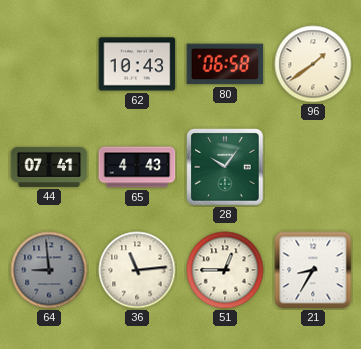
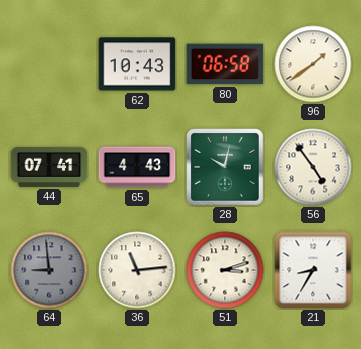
28: 10:06 -> 10:02
56: none -> 4:54
51: 12:45 -> 3:12
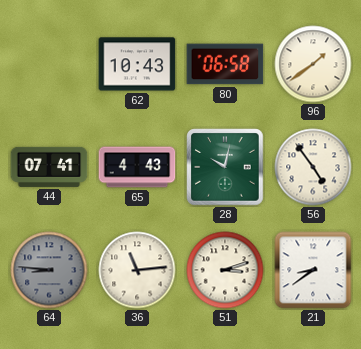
64: 8:59 -> 8:46
21: 8:35 -> 8:39
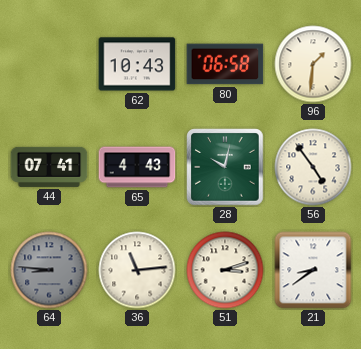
96: 1:39 -> 1:31
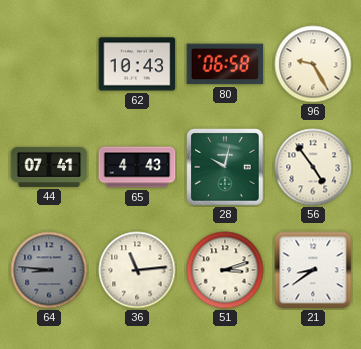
96: 1:31 -> 9:25
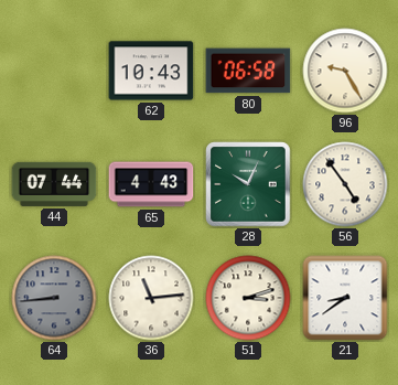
44: 07:41 -> 07:44
28: 10:02 -> 10:04
64: 8:46 -> 8:44
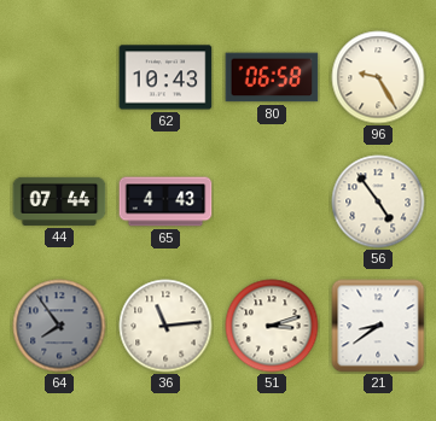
28: 10:04 -> none
64: 8:44 -> 7:54
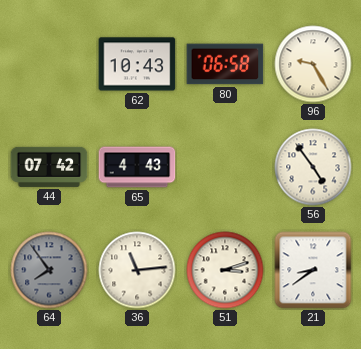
44: 07:44 -> 07:42
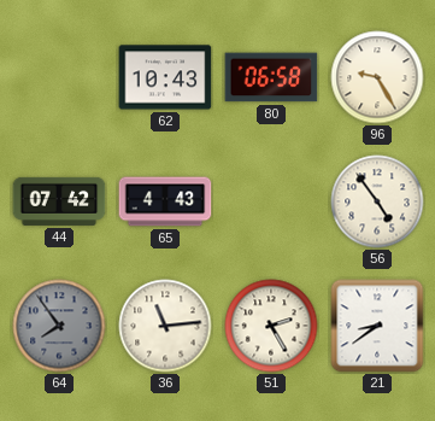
51: 3:12 -> 2:25
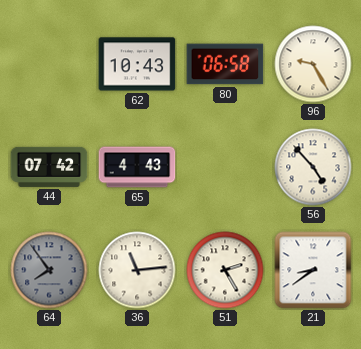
56: 4:54 -> 4:53
